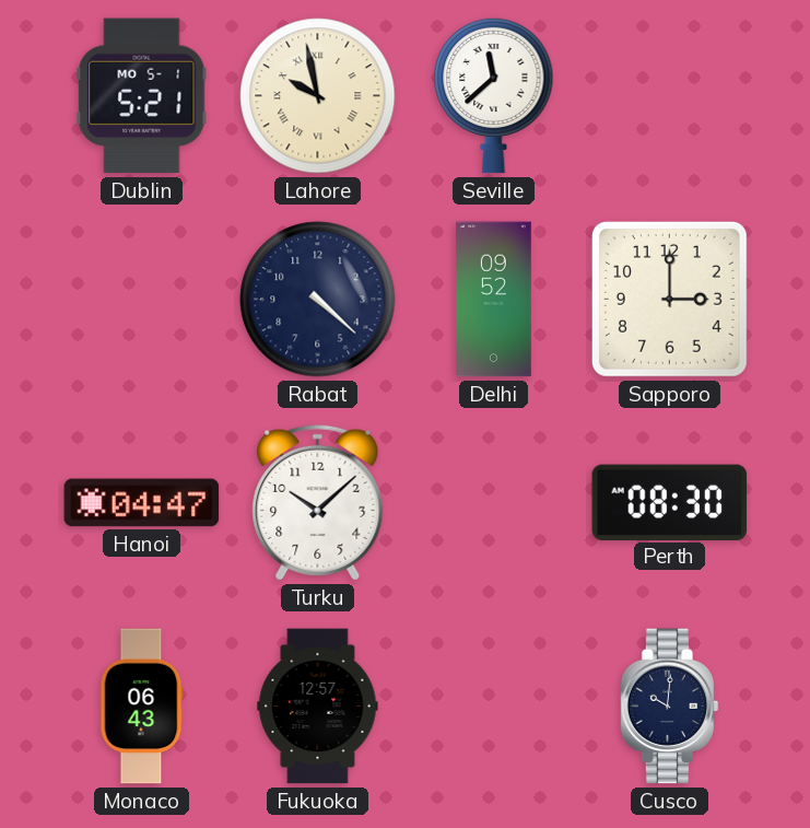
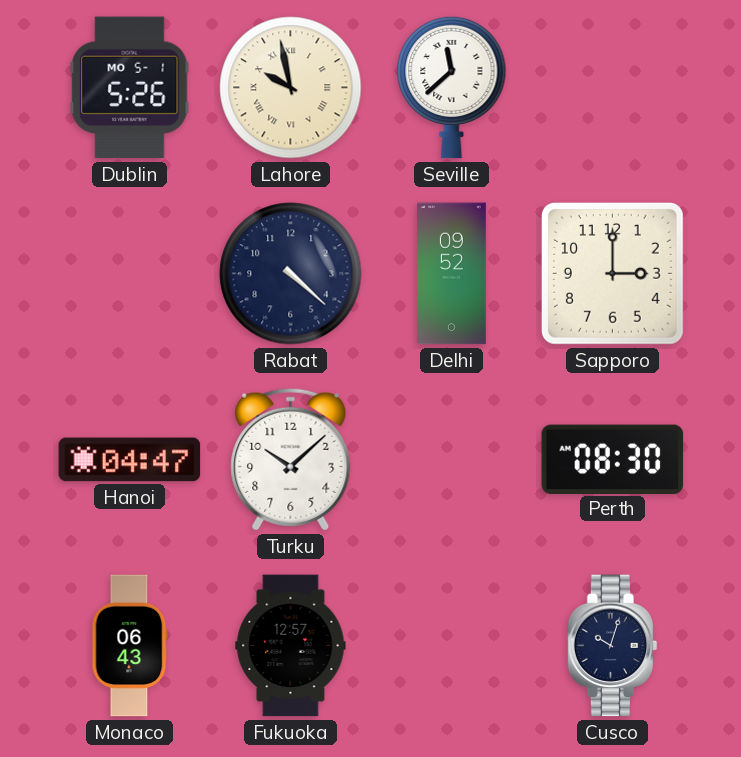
Dublin: 5:21 -> 5:26
Cusco: 10:01 -> 10:03
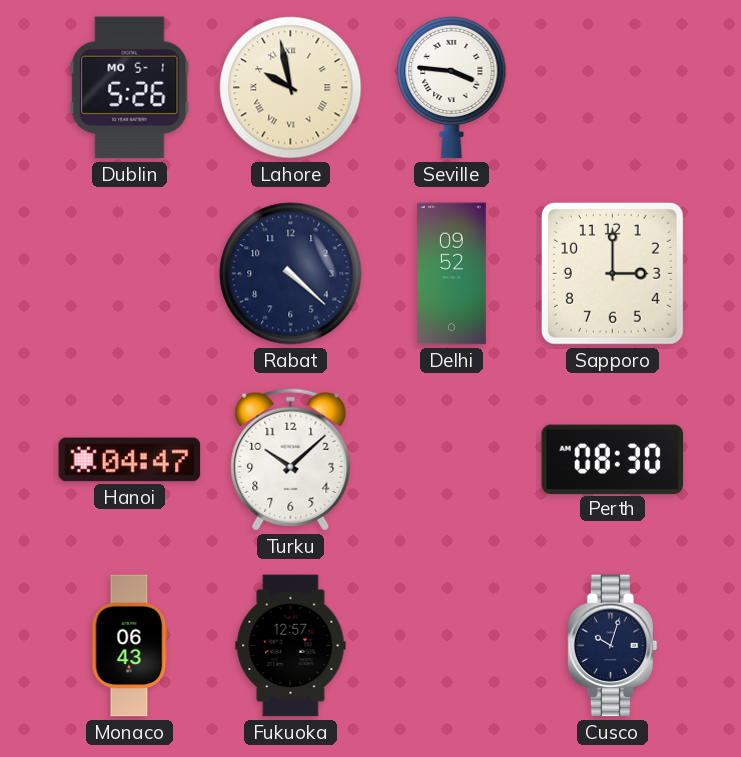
Seville: 11:38 -> 3:46
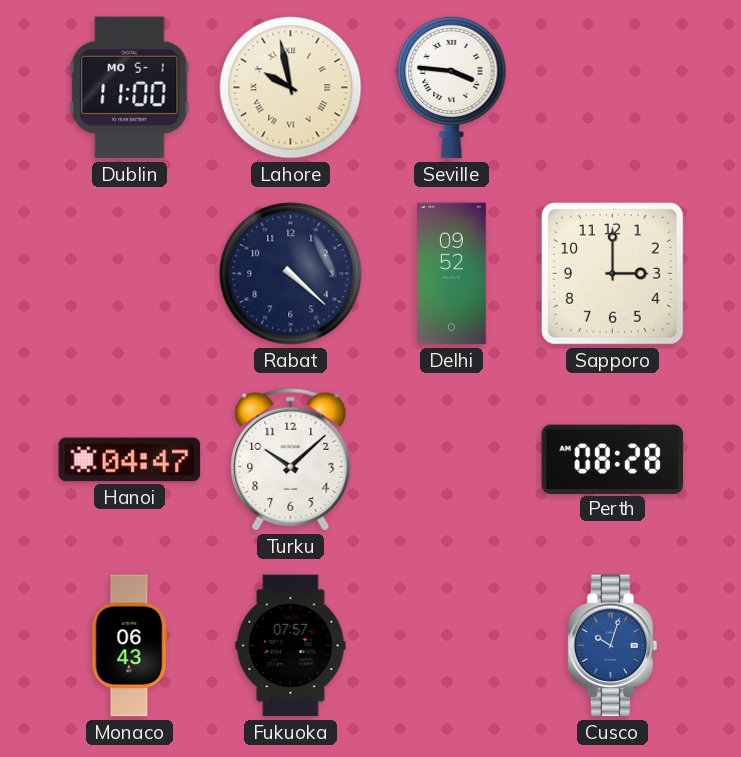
Dublin: 5:26 -> 11:00
Perth: 08:30 -> 08:28
Fukuoka: 12:57 -> 07:57
Cusco dial: navy -> blue
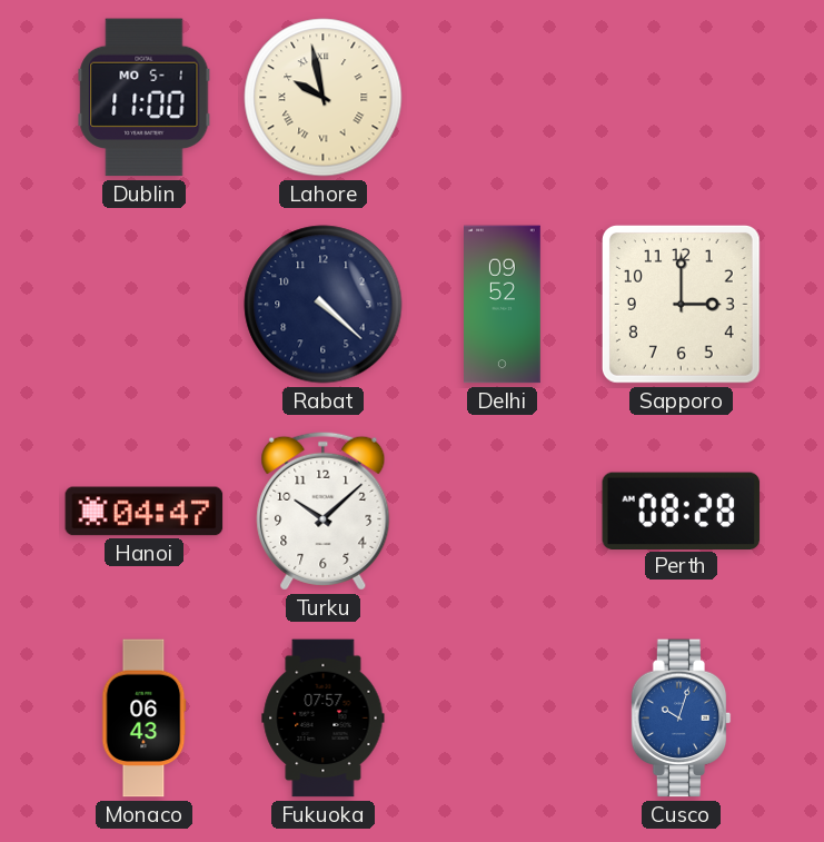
Seville: 3:46 -> none
